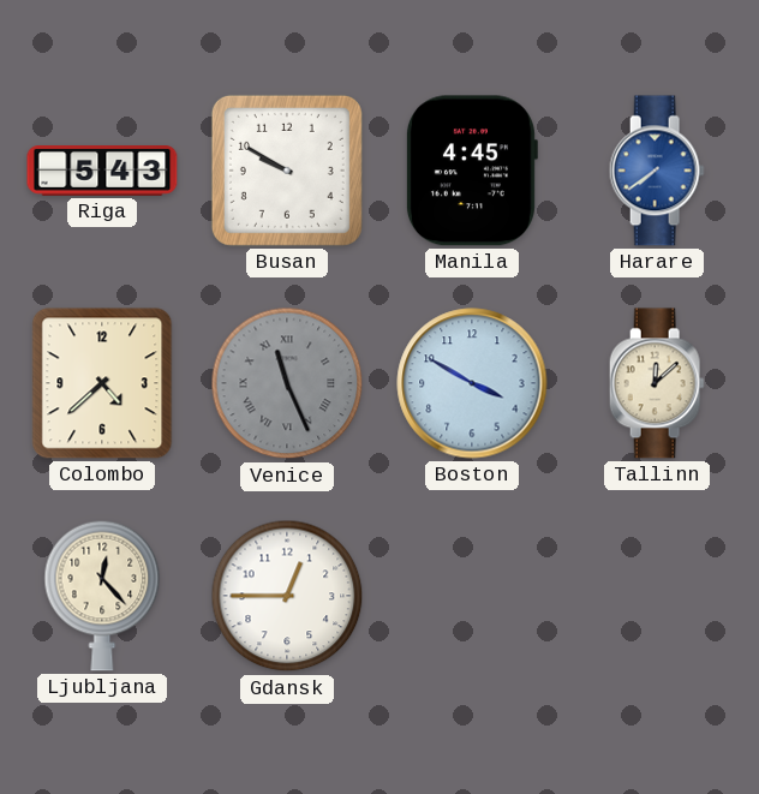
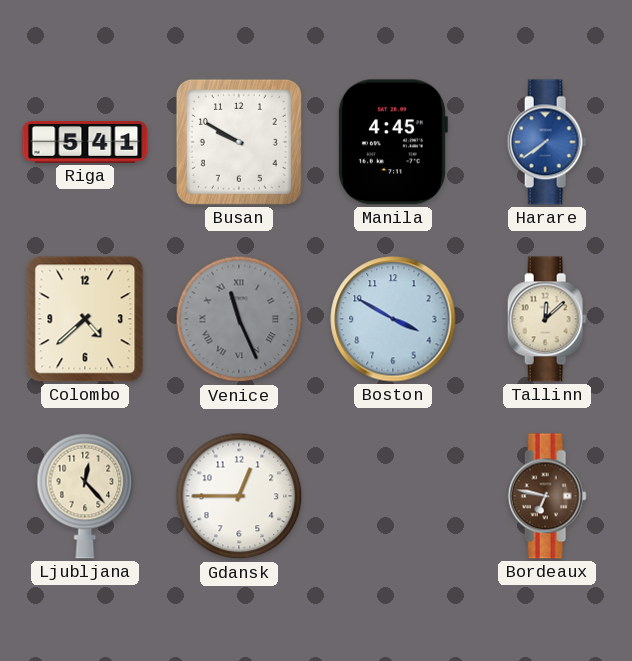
Riga: 5:43 -> 5:41
Bordeaux: none -> 6:47
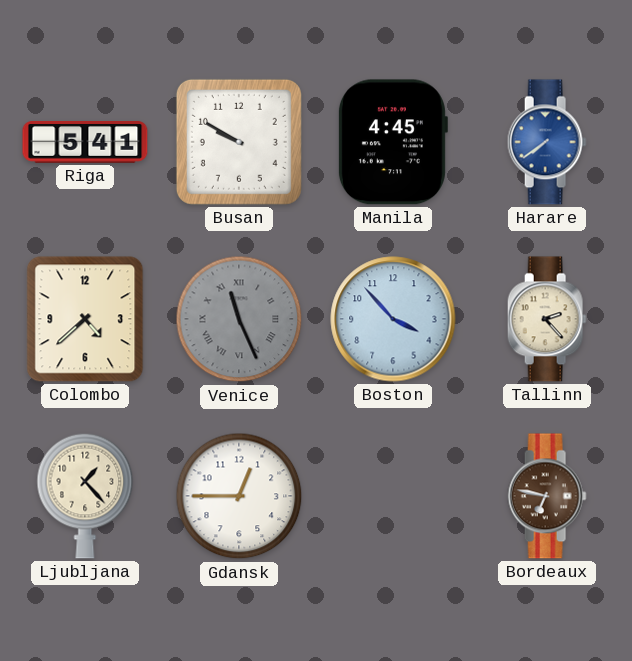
Boston: 3:50 -> 3:53
Tallinn: 12:08 -> 2:23
Ljubljana: 12:23 -> 1:23
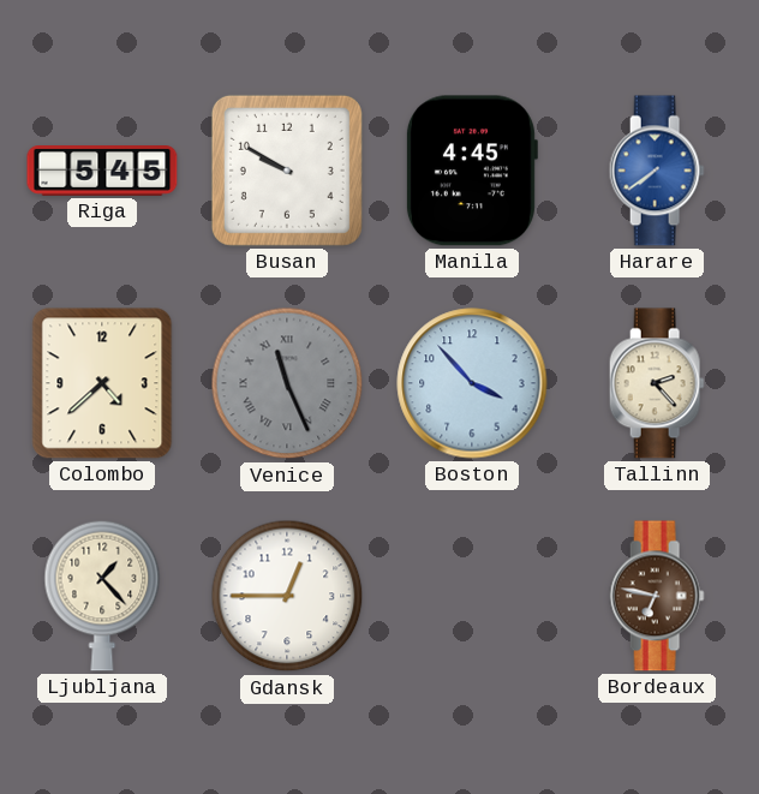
Riga: 5:41 -> 5:45
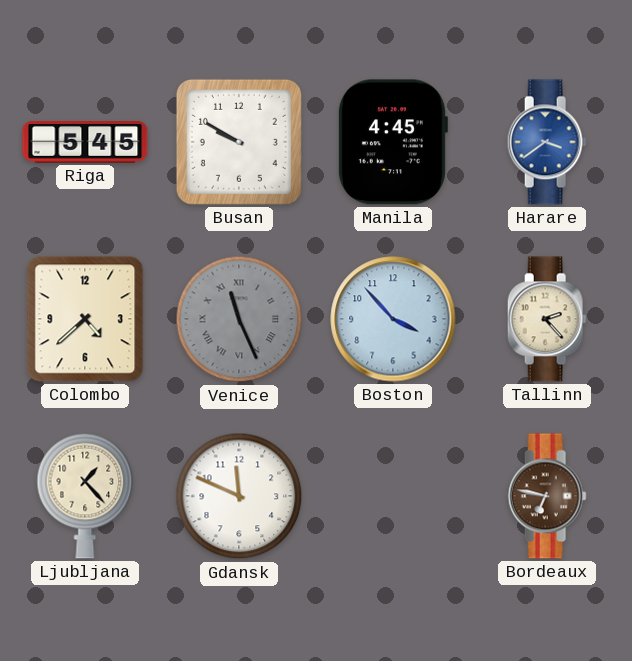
Harare: 7:39 -> 3:39
Gdansk: 12:45 -> 11:49
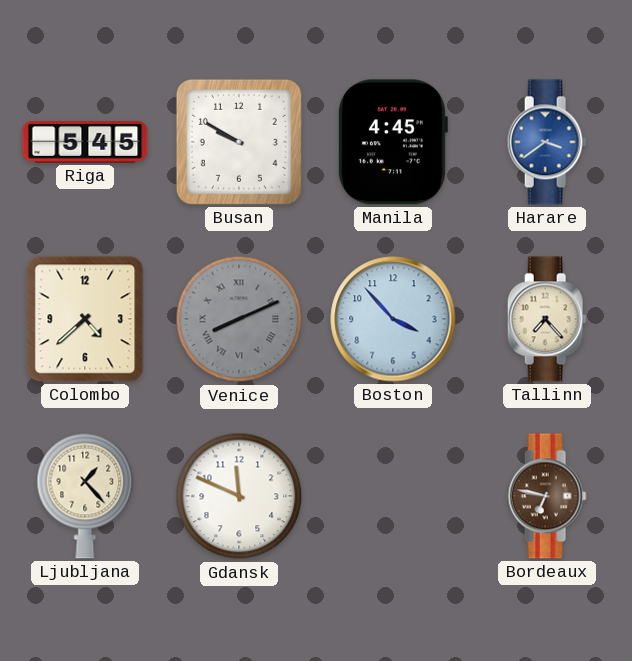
Venice: 11:26 -> 8:11
Tallinn: 2:23 -> 7:23
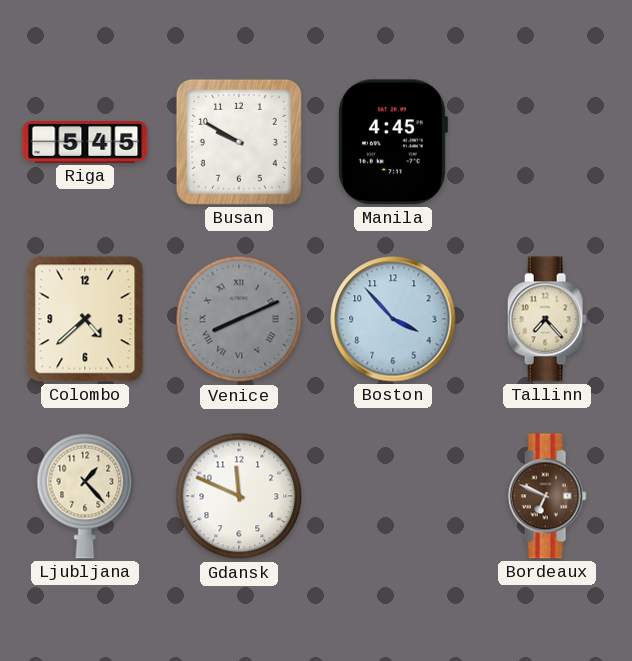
Harare: 3:39 -> none
Bordeaux: 6:47 -> 6:49
